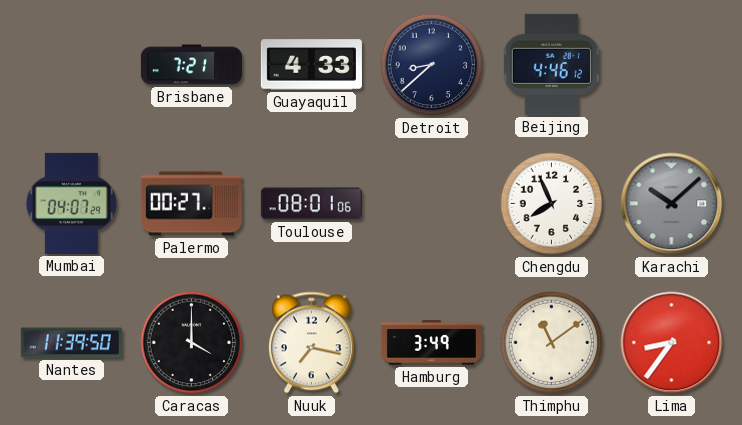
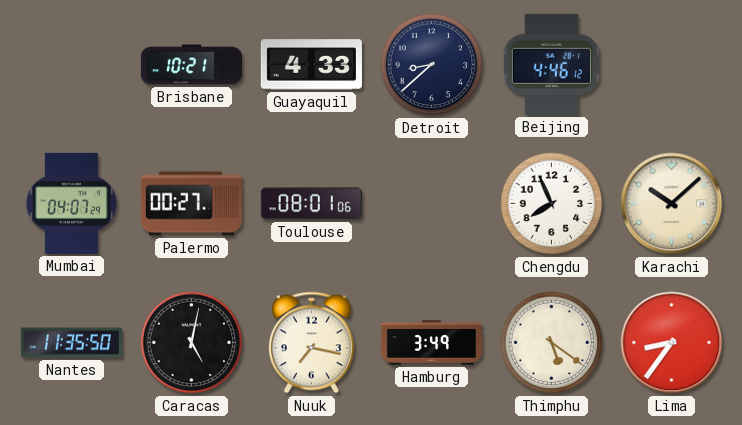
Brisbane: 7:21 -> 10:21
Karachi dial: grey -> cream
Nantes: 11:39 -> 11:35
Caracas: 4:00 -> 5:02
Thimphu: 11:09 -> 5:21
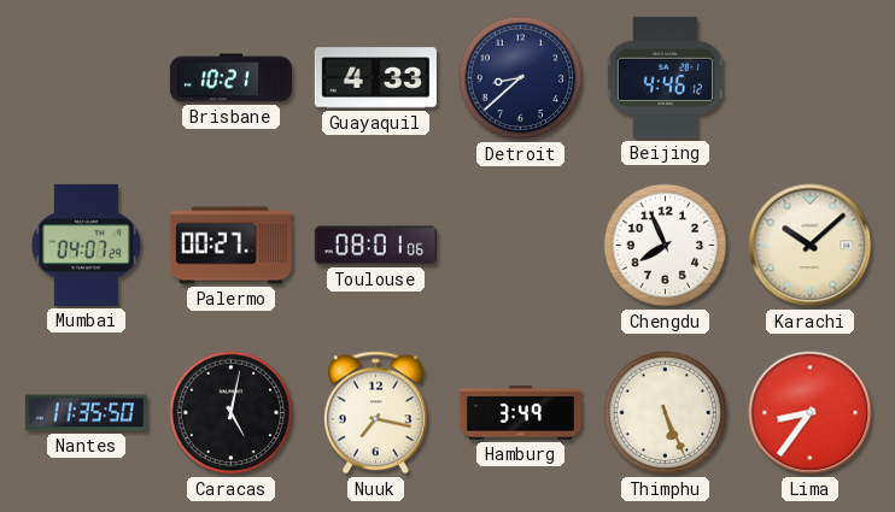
Thimphu: 5:21 -> 5:26
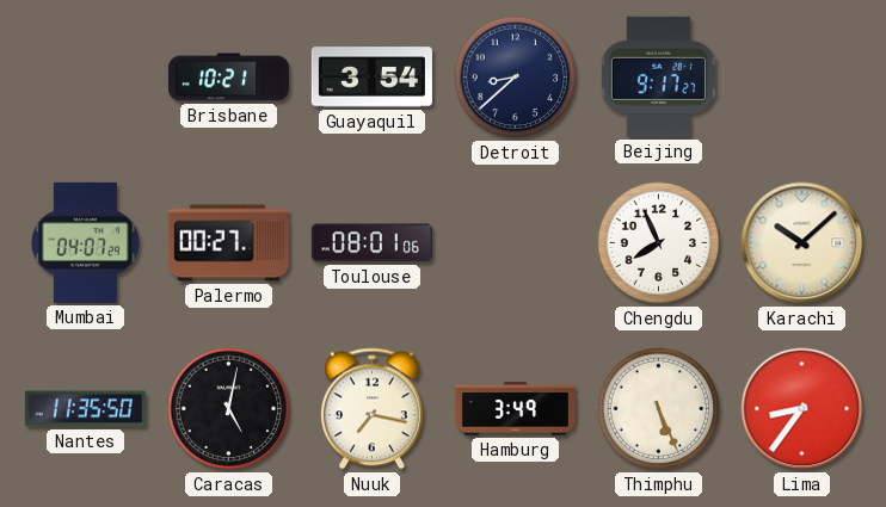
Guayaquil: 4:33 -> 3:54
Beijing: 4:46 -> 9:17
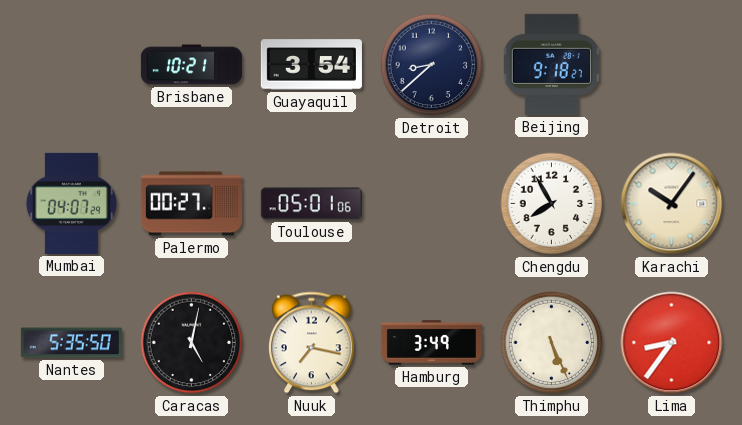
Beijing: 9:17 -> 9:18
Toulouse: 08:01 -> 05:01
Chengdu: 7:56 -> 7:55
Karachi: 10:08 -> 10:06
Nantes: 11:35 -> 5:35
